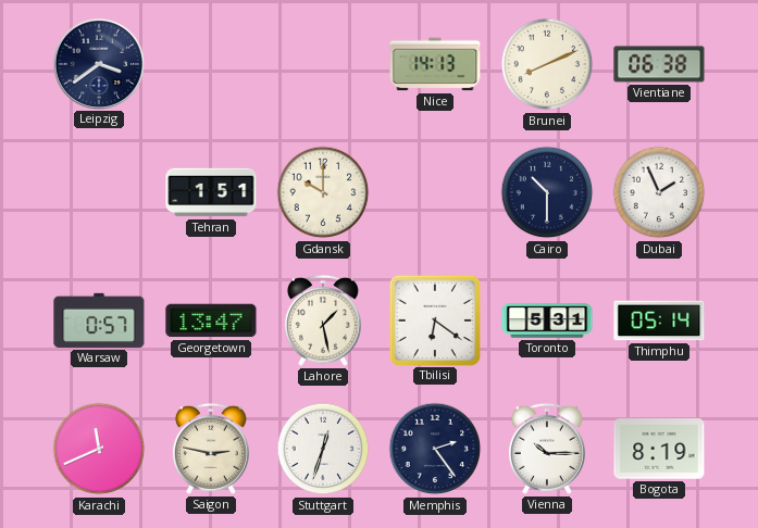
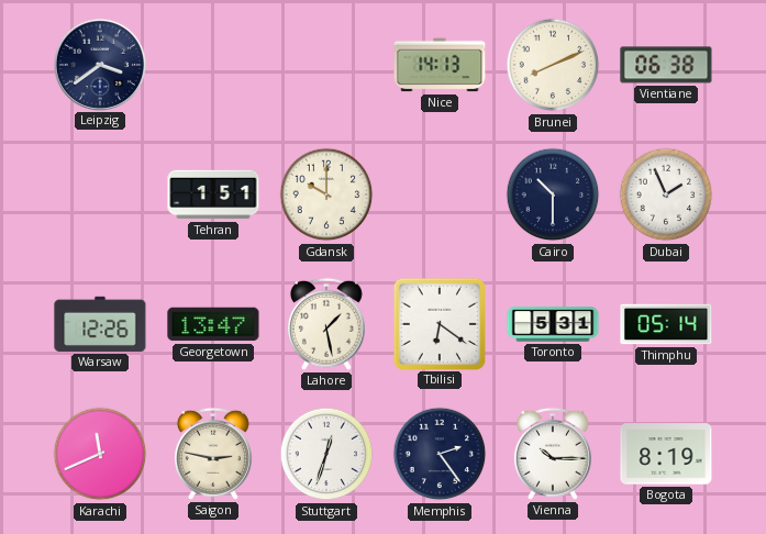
Warsaw: 0:57 -> 12:26
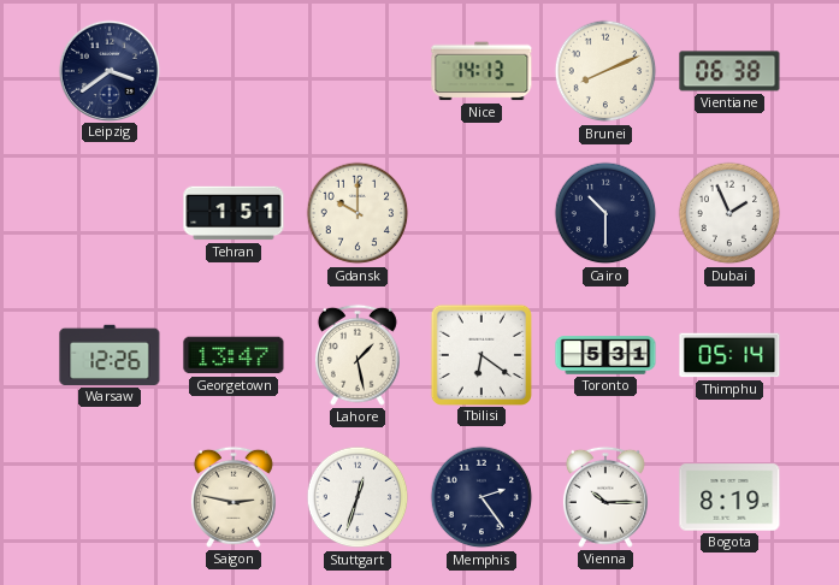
Karachi: 11:41 -> none
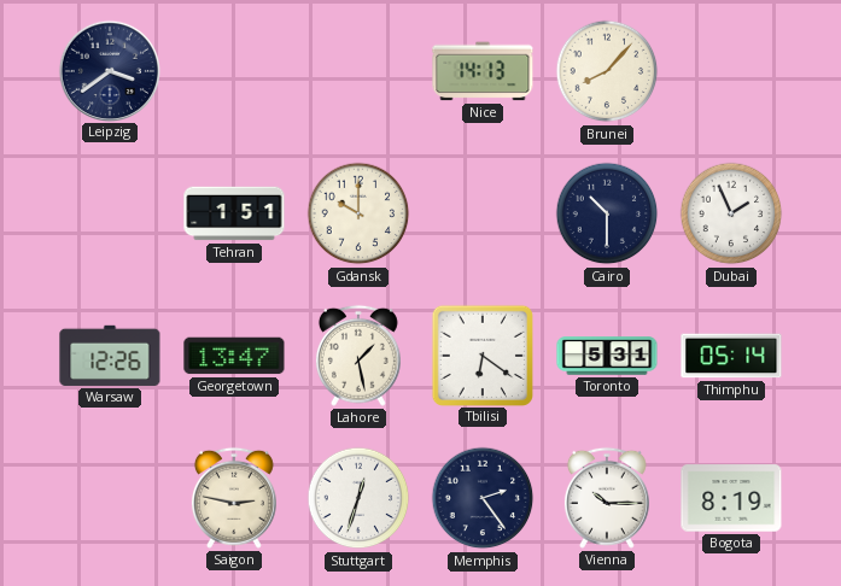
Brunei: 8:11 -> 8:07
Vientiane: 06:38 -> none
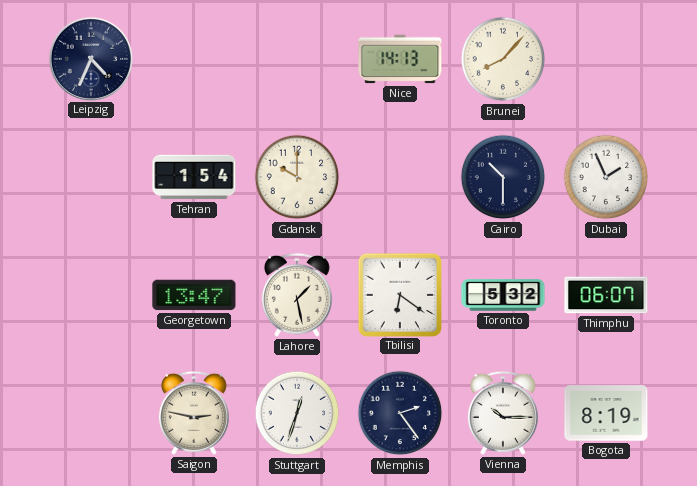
Leipzig: 3:39 -> 4:34
Tehran: 1:51 -> 1:54
Warsaw: 12:26 -> none
Toronto: 5:31 -> 5:32
Thimphu: 05:14 -> 06:07
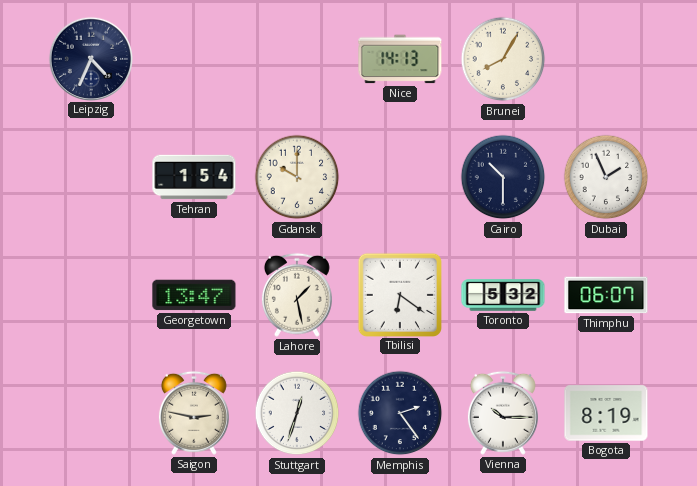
Brunei: 8:07 -> 8:05
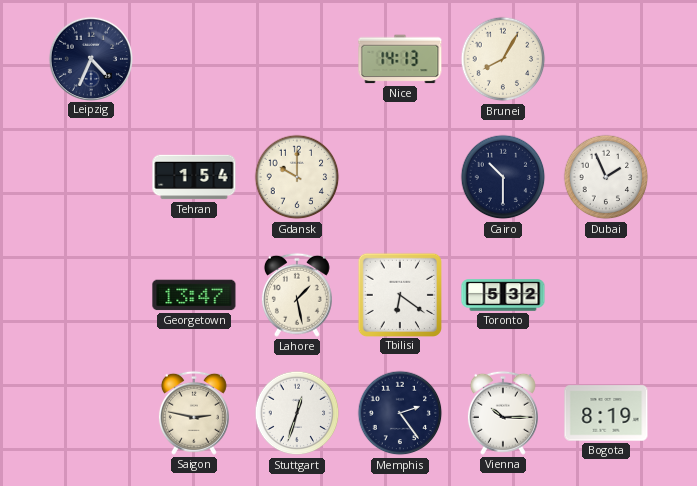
Thimphu: 06:07 -> none
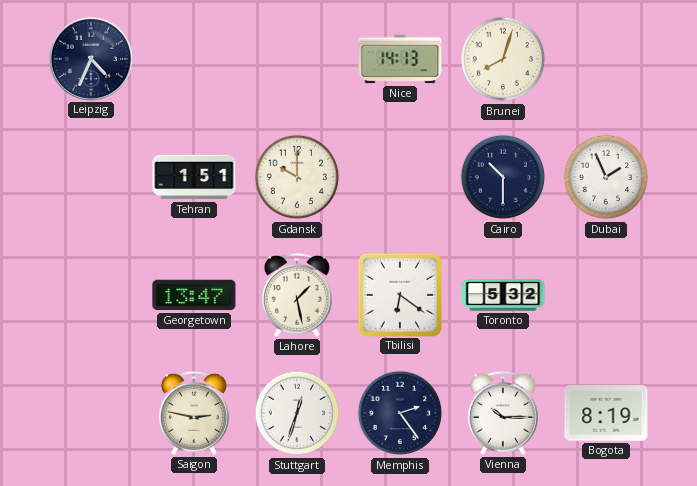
Brunei: 8:05 -> 8:03
Tehran: 1:54 -> 1:51
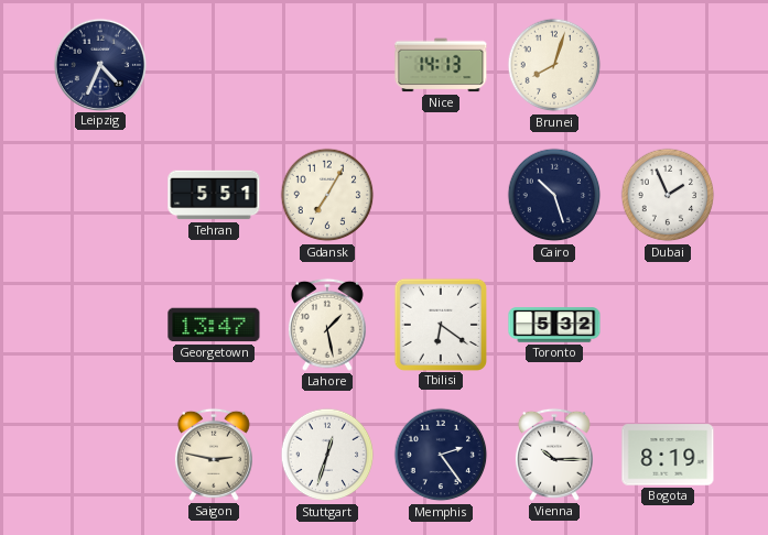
Tehran: 1:51 -> 5:51
Gdansk: 10:00 -> 7:05
Cairo: 10:30 -> 10:27
